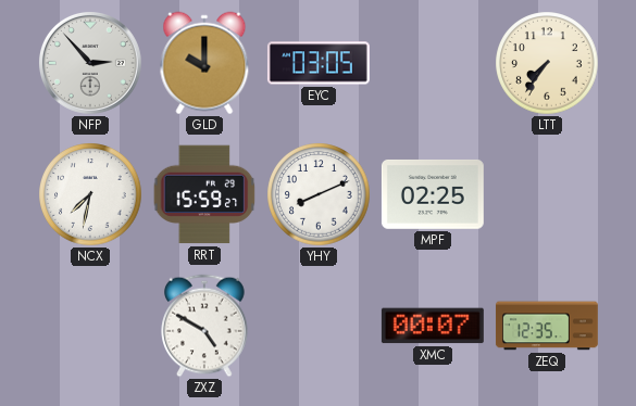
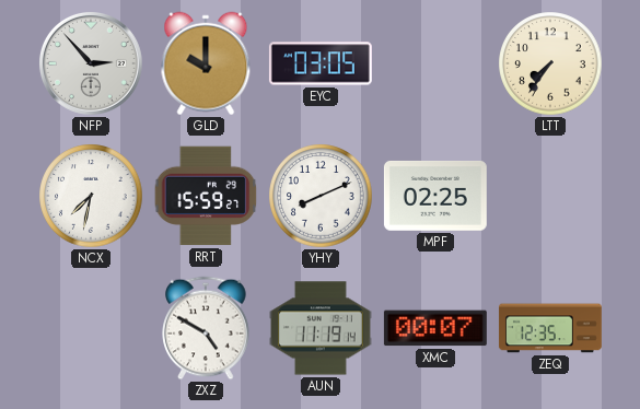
AUN: none -> 11:19
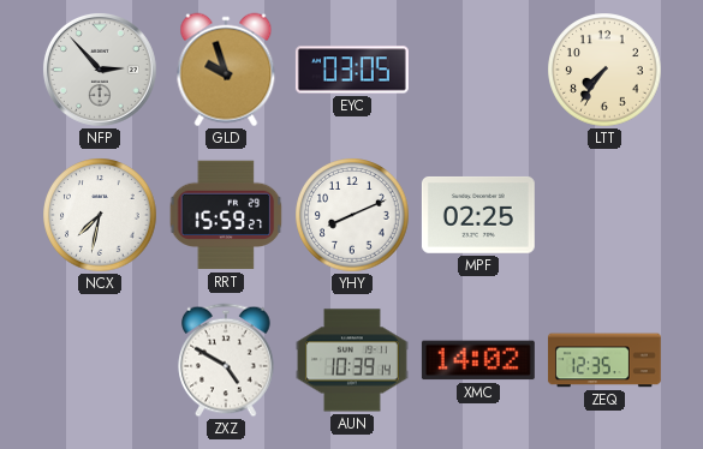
GLD: 10:00 -> 9:57
AUN: 11:19 -> 10:39
XMC: 00:07 -> 14:02
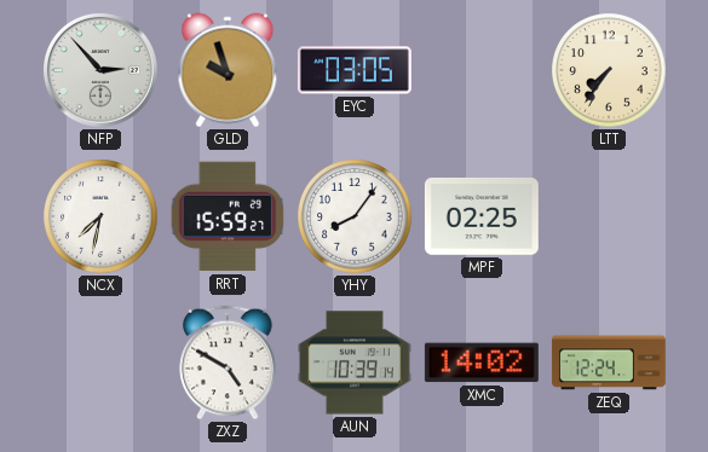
YHY: 8:11 -> 8:06
ZEQ: 12:35 -> 12:24
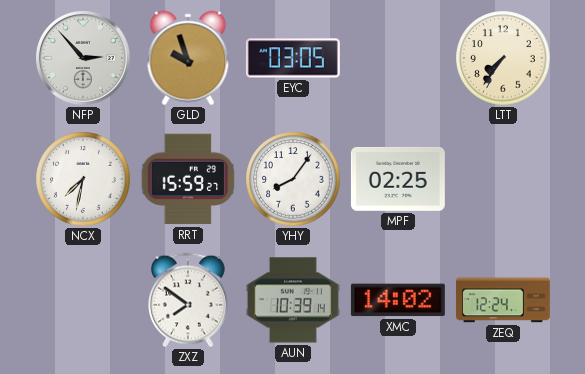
ZXZ: 4:50 -> 7:51
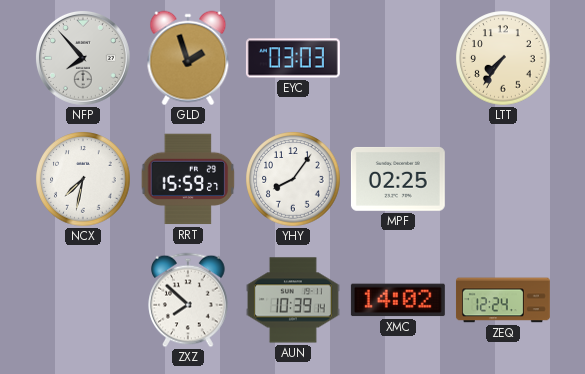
NFP: 2:53 -> 7:53
GLD: 9:57 -> 1:57
EYC: 03:05 -> 03:03
ZXZ: 7:51 -> 7:52
